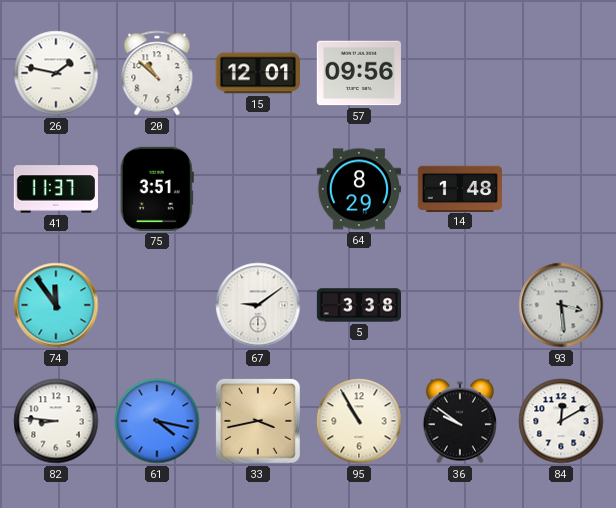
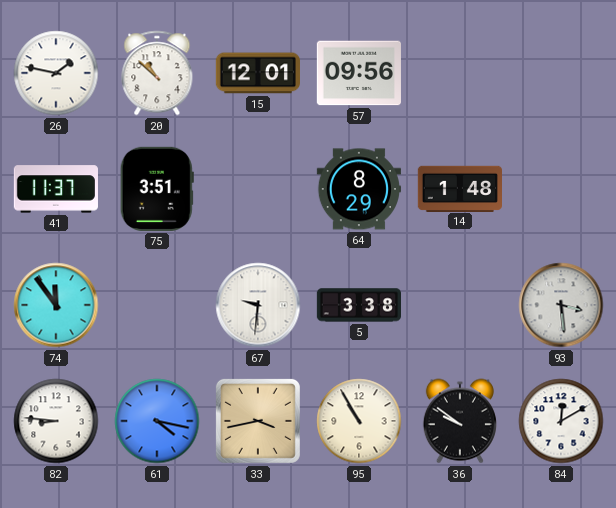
67: 9:09 -> 9:31
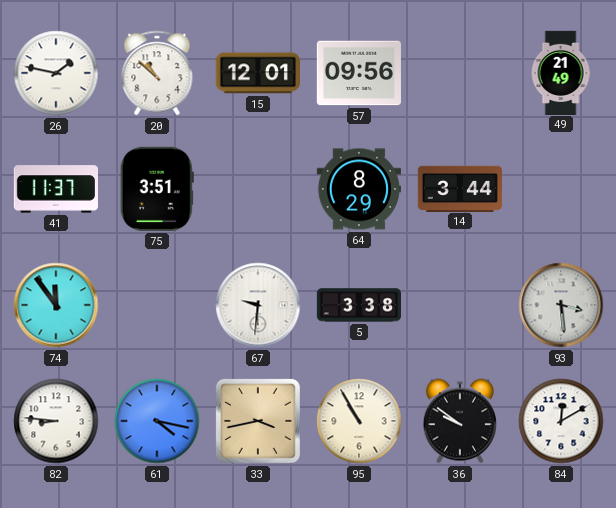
49: none -> 21:49
14: 1:48 -> 3:44
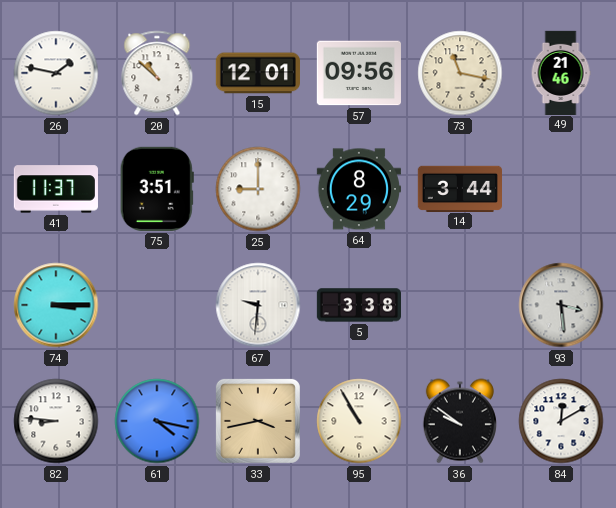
73: none -> 11:17
49: 21:49 -> 21:46
25: none -> 9:00
74: 11:54 -> 3:15
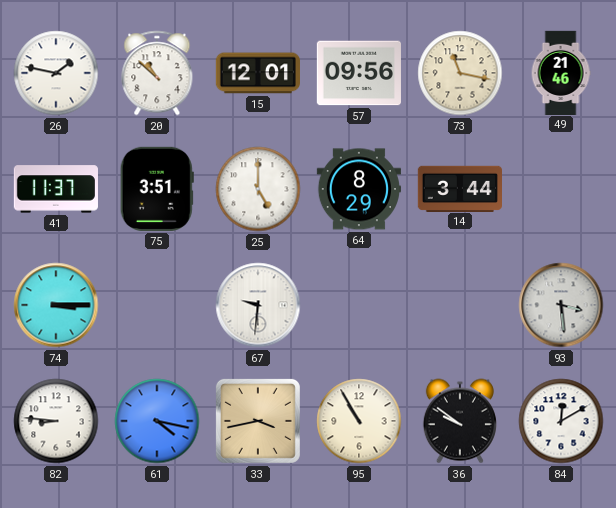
25: 9:00 -> 5:00
5: 3:38 -> none
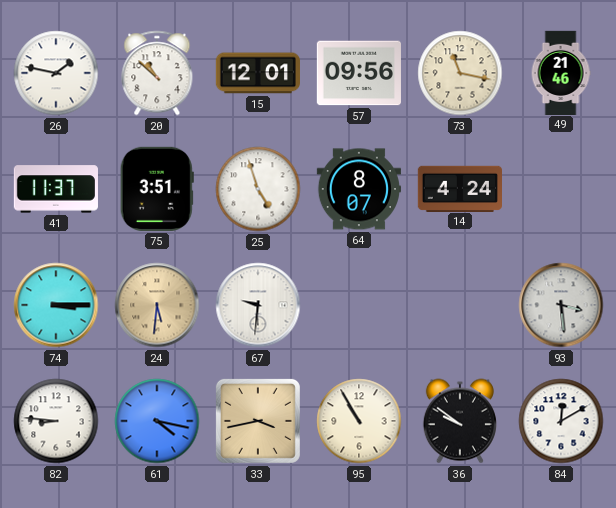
25: 5:00 -> 4:57
64: 8:29 -> 8:07
14: 3:44 -> 4:24
24: none -> 5:31
